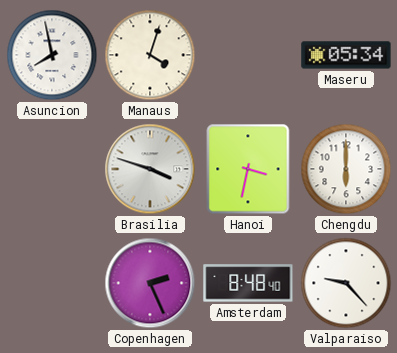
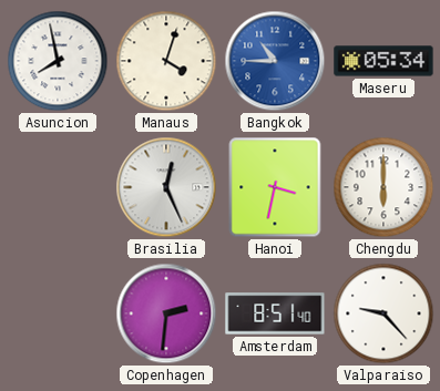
Bangkok: none -> 10:45
Brasilia: 3:48 -> 12:26
Copenhagen: 2:26 -> 2:31
Amsterdam: 8:48 -> 8:51
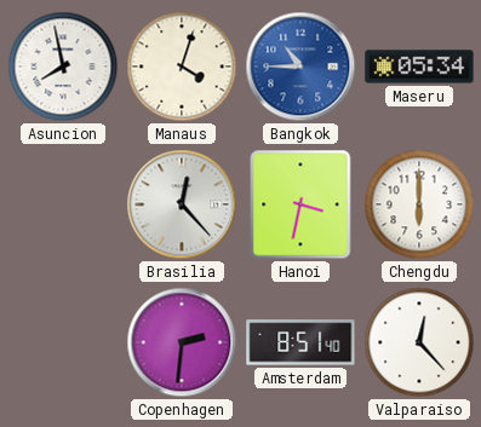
Brasilia: 12:26 -> 12:23
Valparaiso: 9:23 -> 12:23
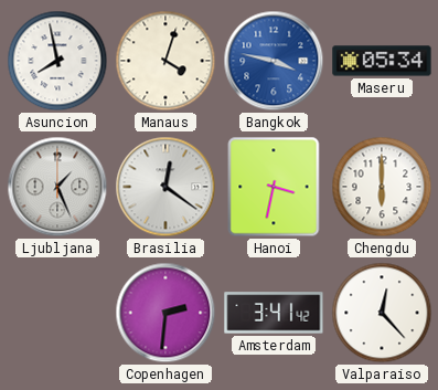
Bangkok: 10:45 -> 3:47
Ljubljana: none -> 1:26
Brasilia: 12:23 -> 12:21
Amsterdam: 8:51 -> 3:41
